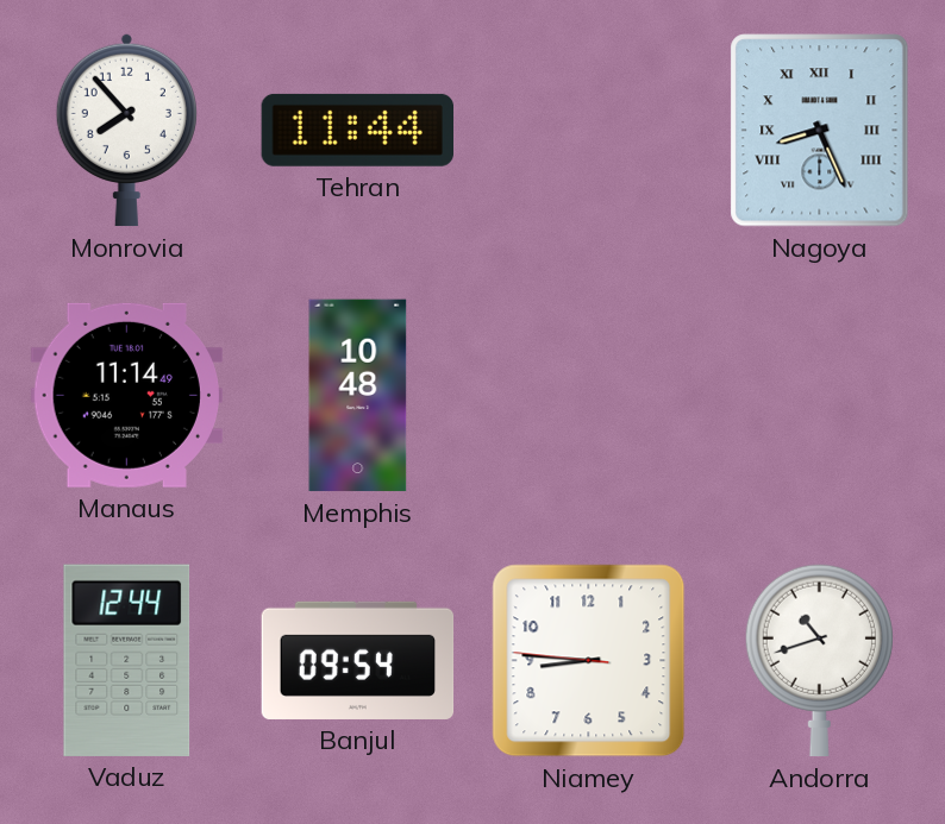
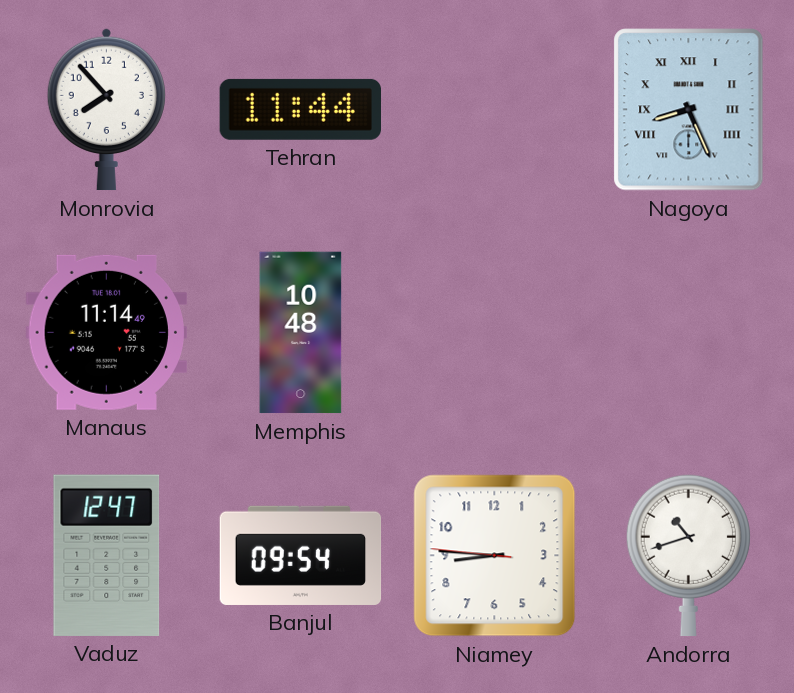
Vaduz: 12:44 -> 12:47
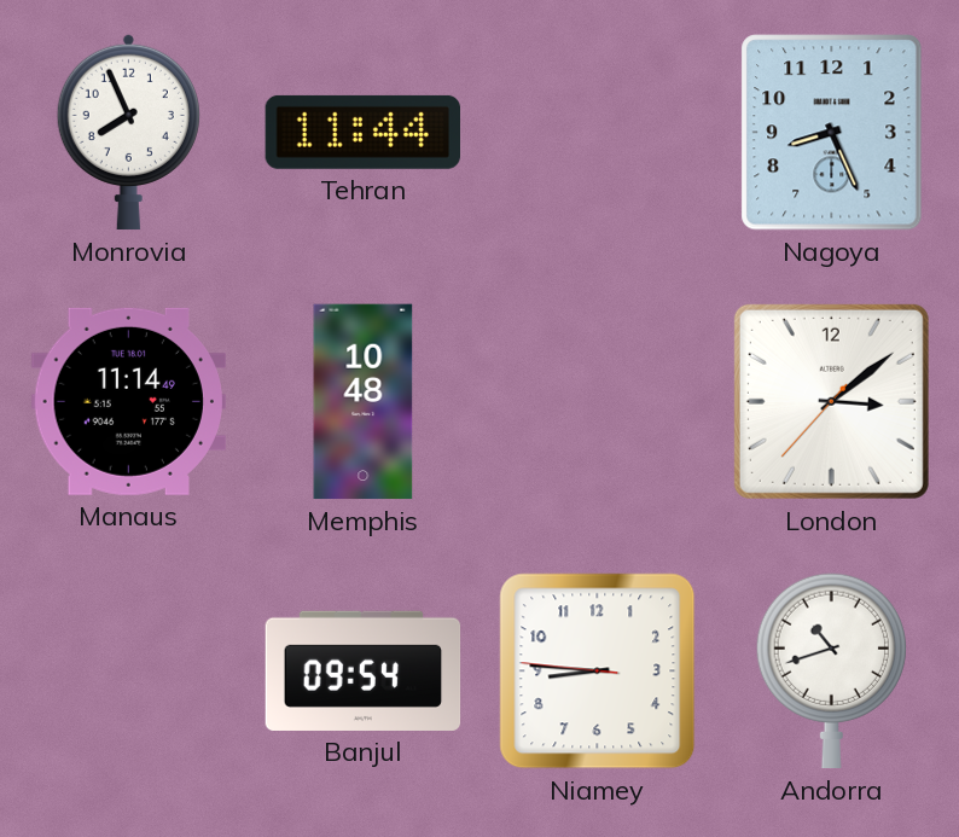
Monrovia: 7:53 -> 7:56
Nagoya numerals: Roman -> Arabic
London: none -> 3:08
Vaduz: 12:47 -> none
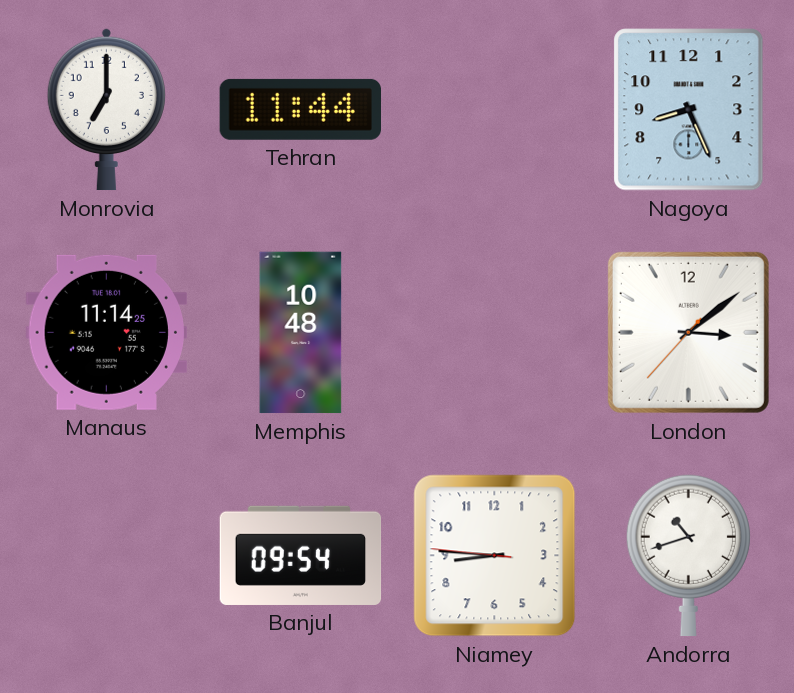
Monrovia: 7:56 -> 7:00
Manaus: 11:14:49 -> 11:14:25
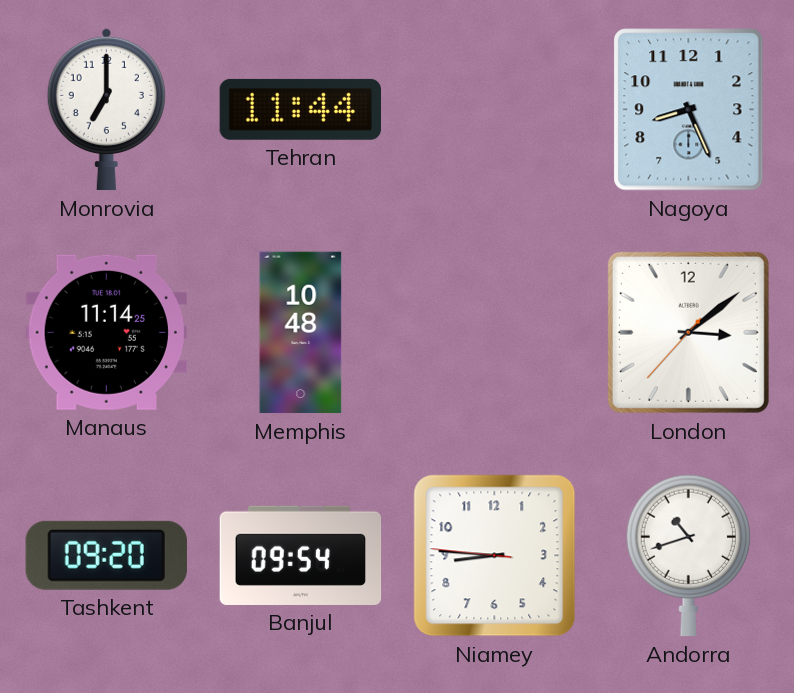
Tashkent: none -> 09:20
